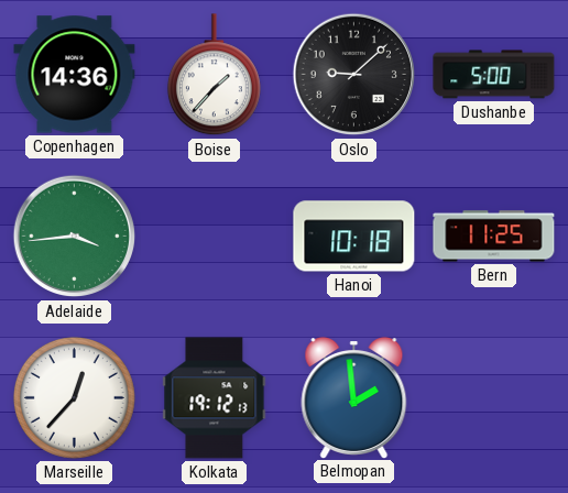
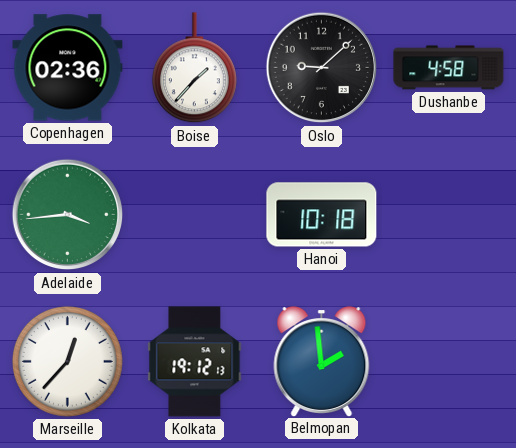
Copenhagen: 14:36 -> 02:36
Dushanbe: 5:00 -> 4:58
Bern: 11:25 -> none
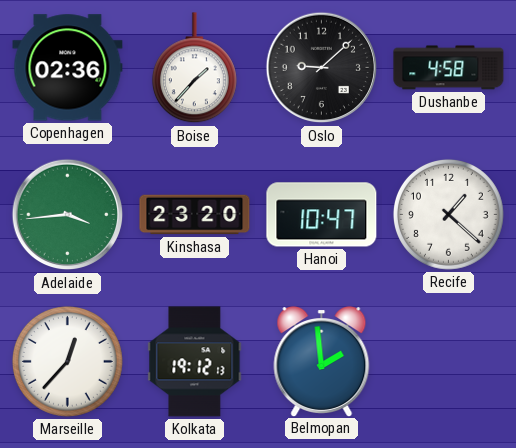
Kinshasa: none -> 23:20
Hanoi: 10:18 -> 10:47
Recife: none -> 1:22
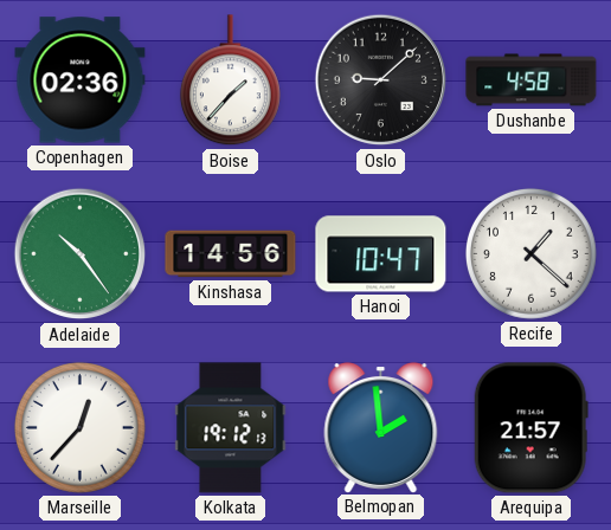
Adelaide: 3:44 -> 10:24
Kinshasa: 23:20 -> 14:56
Arequipa: none -> 21:57
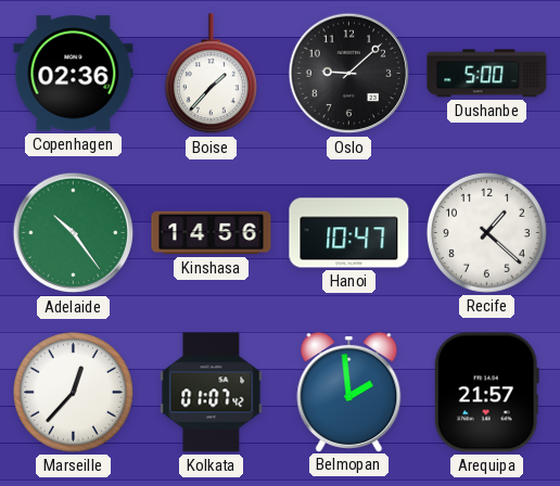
Dushanbe: 4:58 -> 5:00
Kolkata: 19:12 -> 01:07
